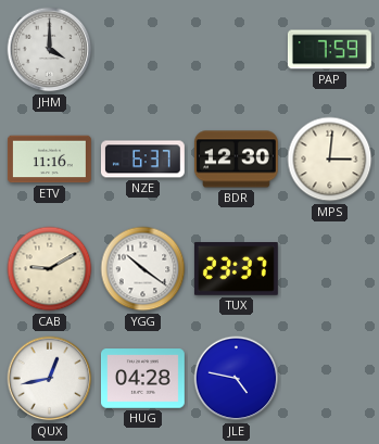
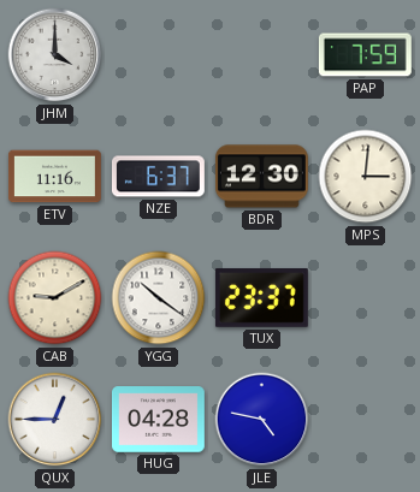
QUX: 12:43 -> 12:45
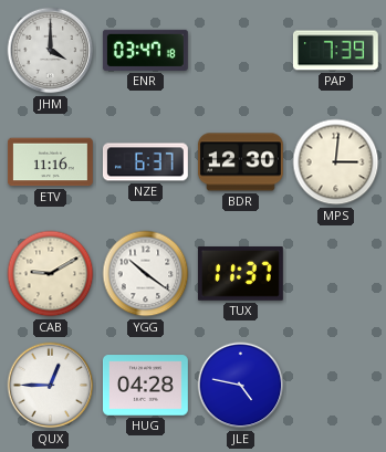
ENR: none -> 03:47
PAP: 7:59 -> 7:39
TUX: 23:37 -> 11:37
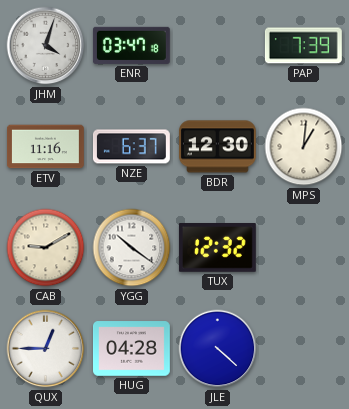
JHM: 4:00 -> 4:03
MPS: 3:01 -> 1:01
TUX: 11:37 -> 12:32
JLE: 4:47 -> 4:22
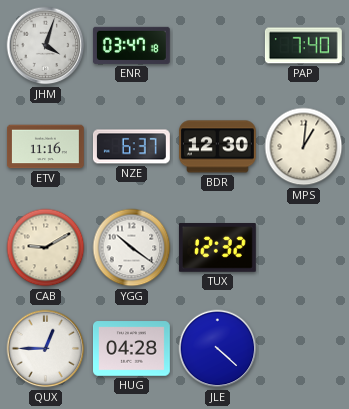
PAP: 7:39 -> 7:40
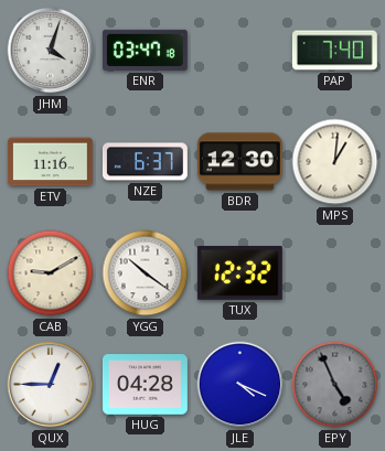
JLE: 4:22 -> 4:19
EPY: none -> 4:56
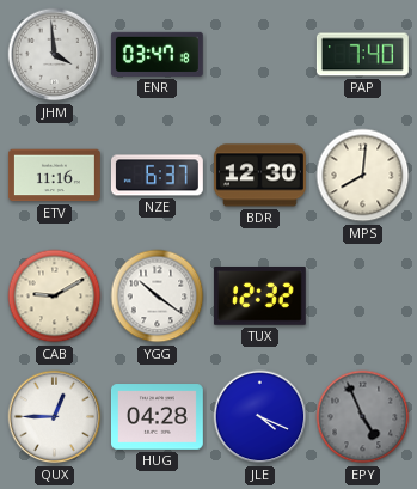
JHM: 4:03 -> 3:59
MPS: 1:01 -> 8:01
